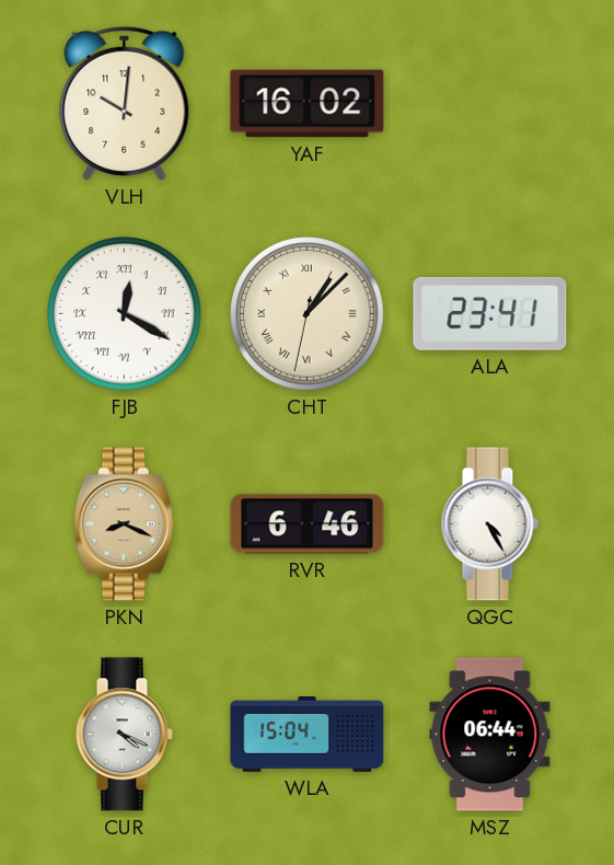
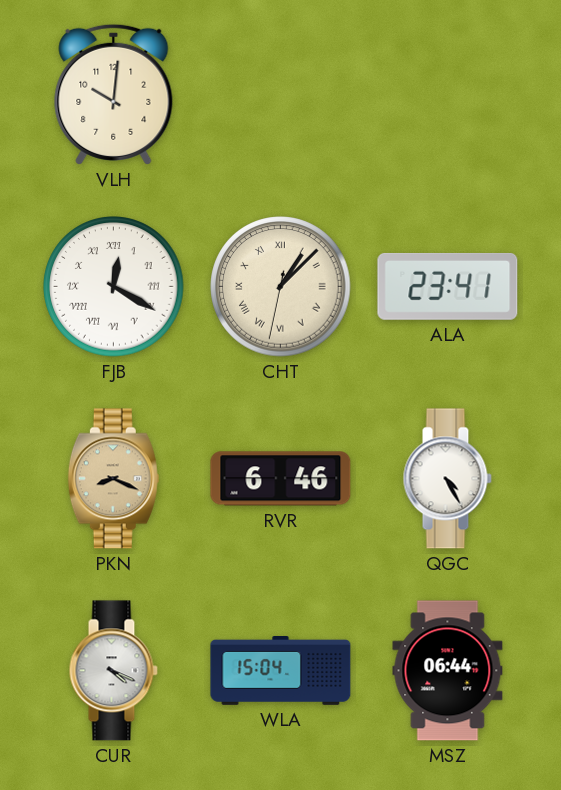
YAF: 16:02 -> none
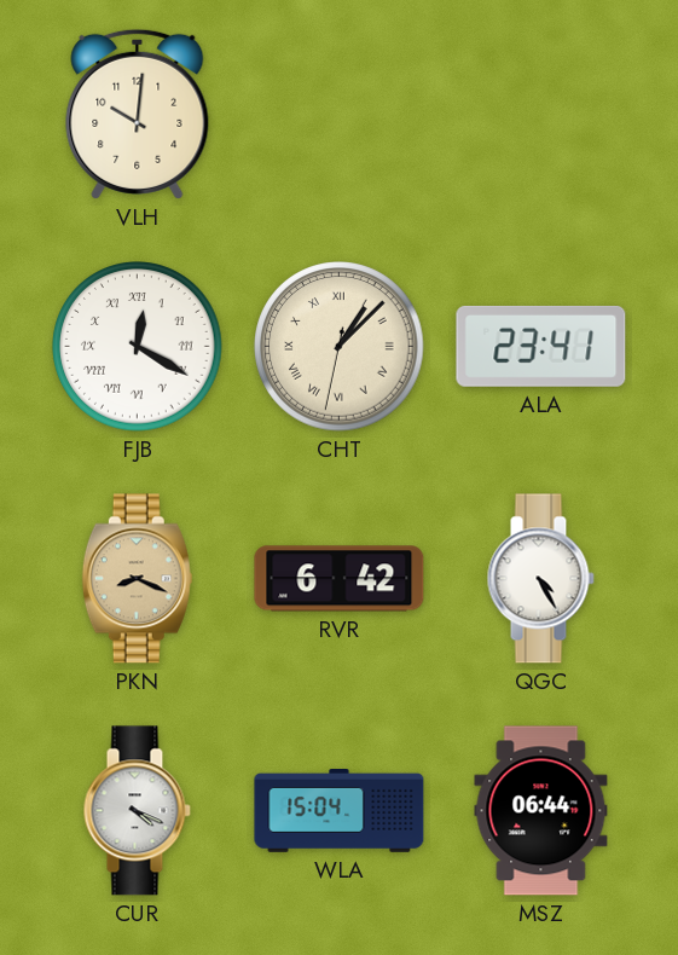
RVR: 6:46 -> 6:42
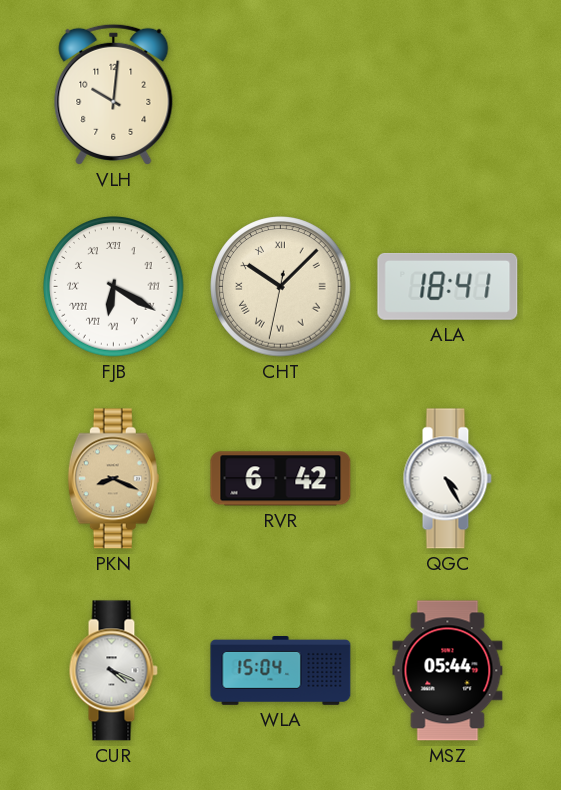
FJB: 12:20 -> 6:20
CHT: 1:07 -> 10:07
ALA: 23:41 -> 18:41
MSZ: 06:44 -> 05:44
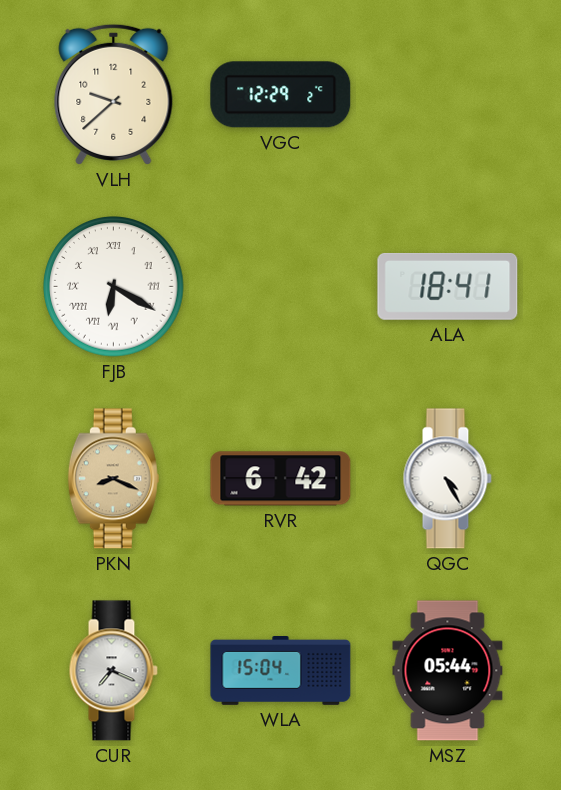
VLH: 10:01 -> 9:38
VGC: none -> 12:29
CHT: 10:07 -> none
CUR: 4:19 -> 7:19
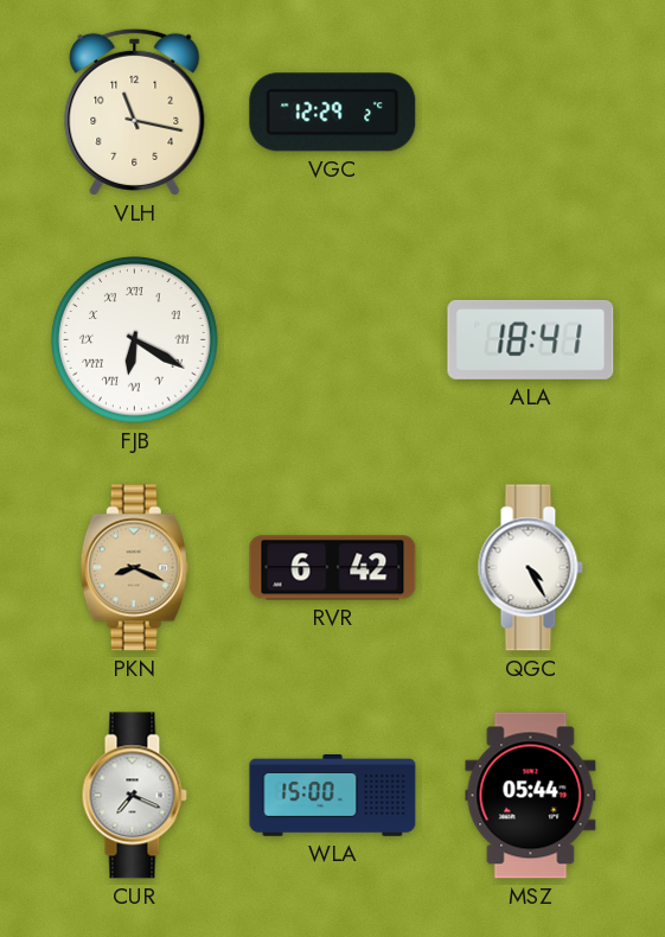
VLH: 9:38 -> 11:17
WLA: 15:04 -> 15:00
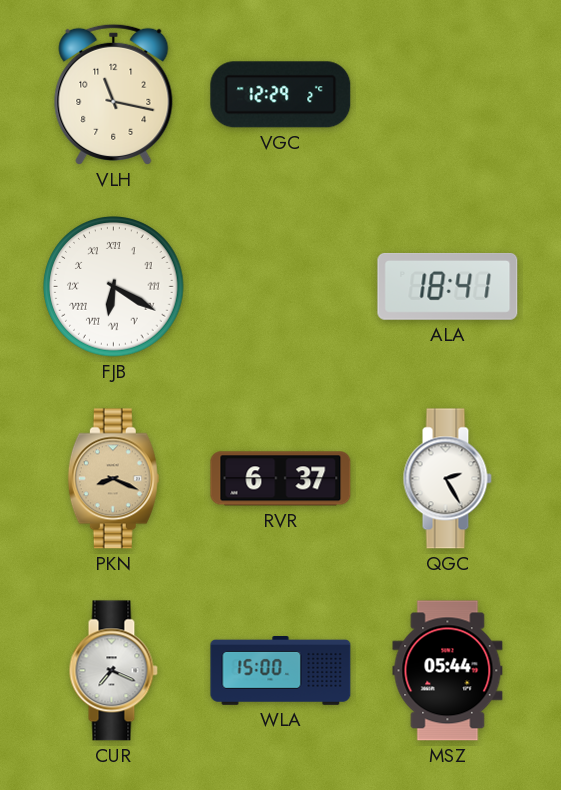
RVR: 6:42 -> 6:37
QGC: 4:25 -> 2:25
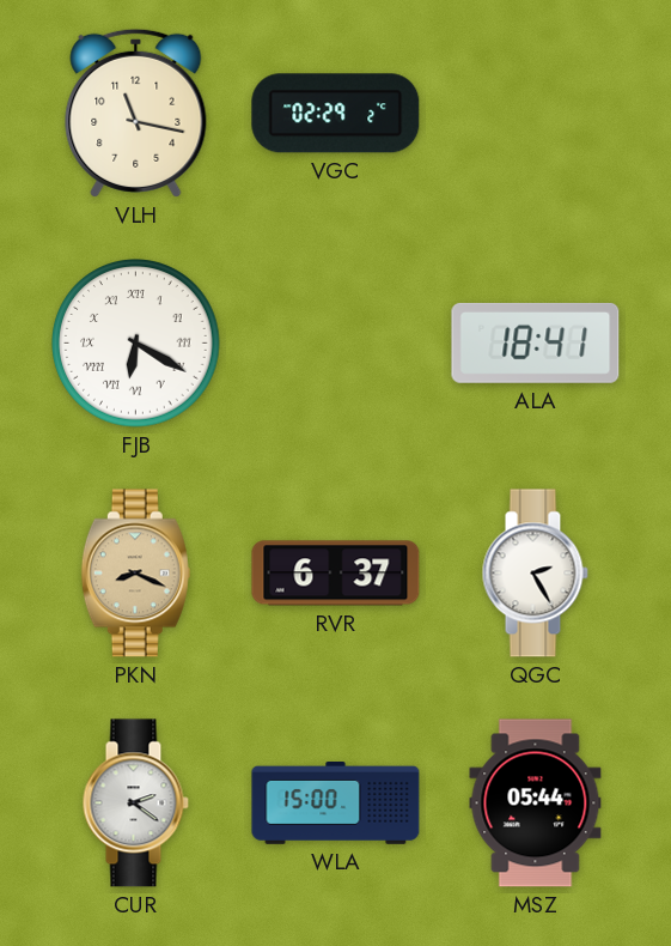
VGC: 12:29 -> 02:29
CUR: 7:19 -> 2:21
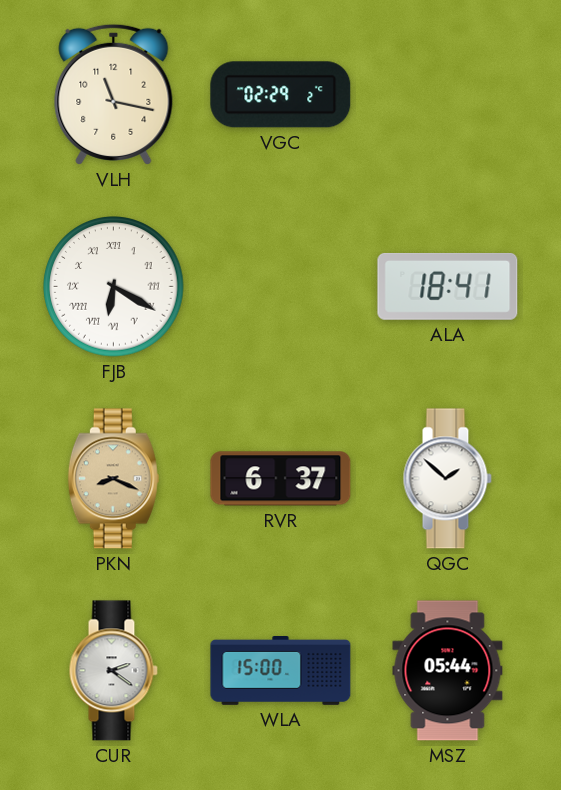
QGC: 2:25 -> 1:52
